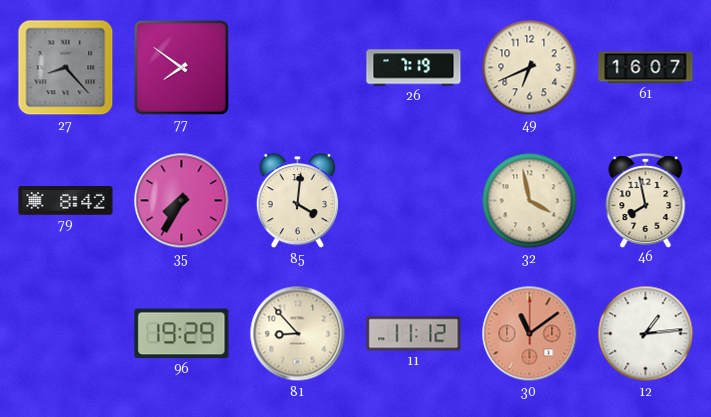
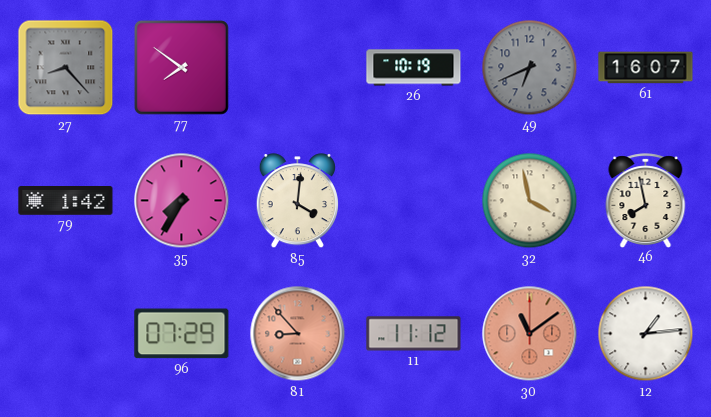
26: 7:19 -> 10:19
49 dial: cream -> grey
79: 8:42 -> 1:42
96: 19:29 -> 07:29
81 dial: cream -> salmon
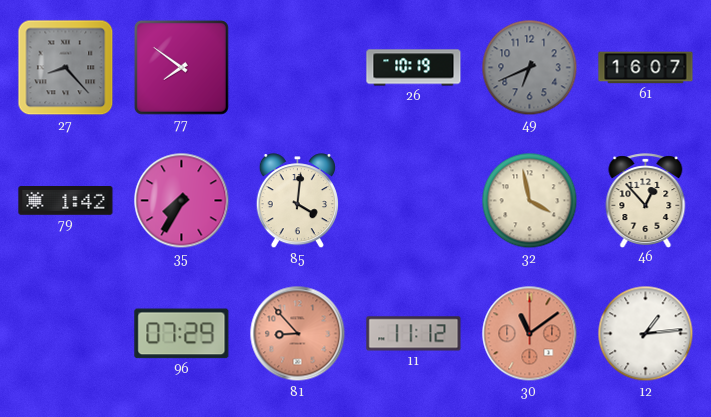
46: 7:58 -> 12:53
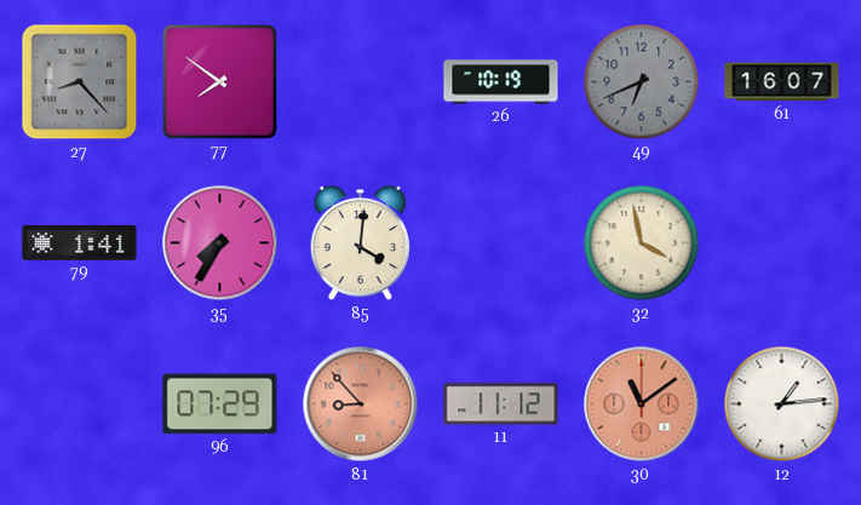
79: 1:42 -> 1:41
46: 12:53 -> none
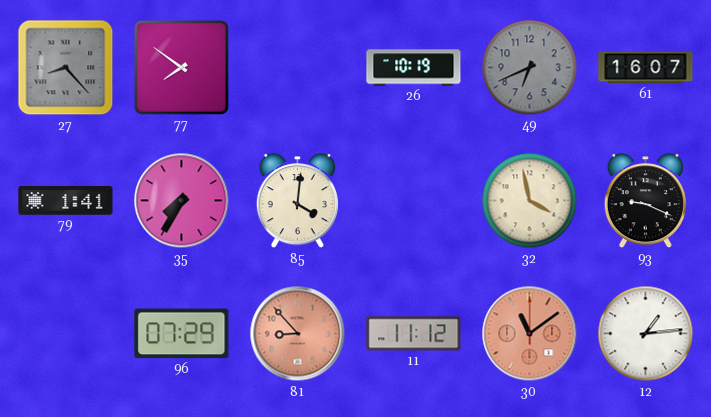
93: none -> 9:19
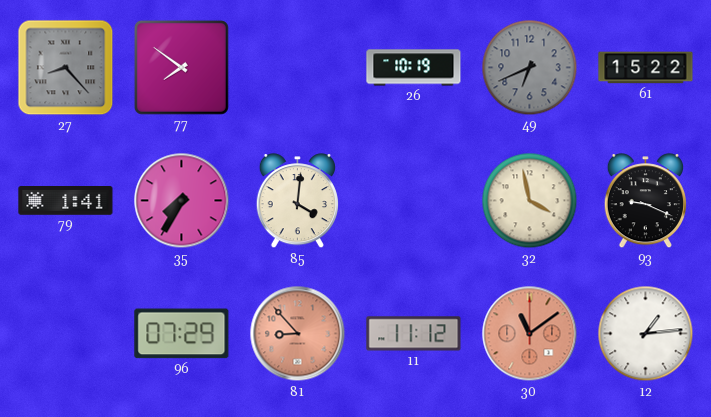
61: 16:07 -> 15:22
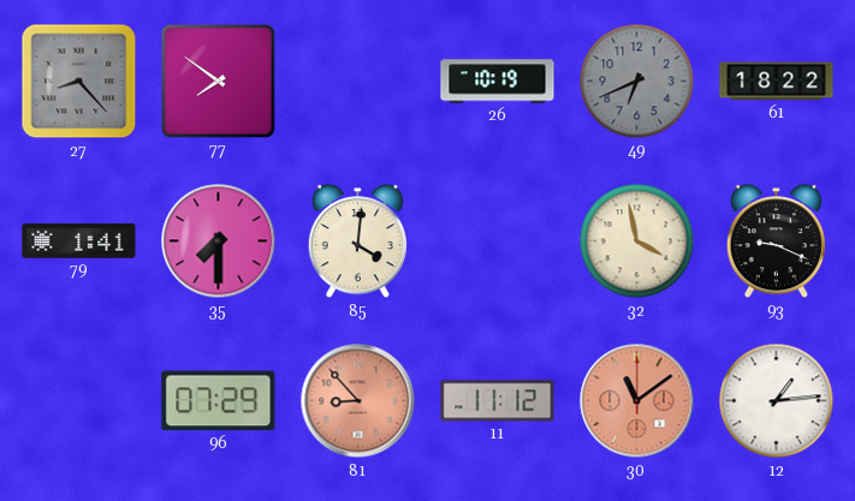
61: 15:22 -> 18:22
35: 7:35 -> 7:30
